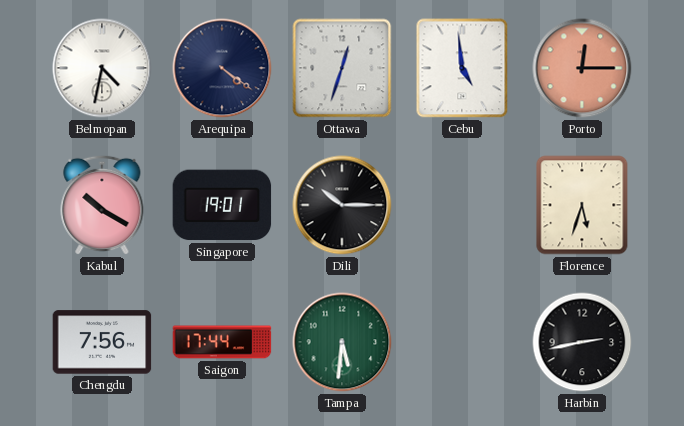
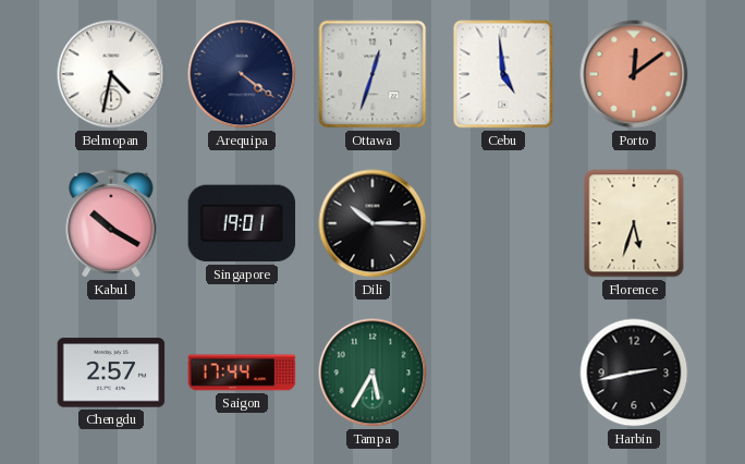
Porto: 12:15 -> 12:09
Chengdu: 7:56 -> 2:57
Tampa: 5:31 -> 5:35
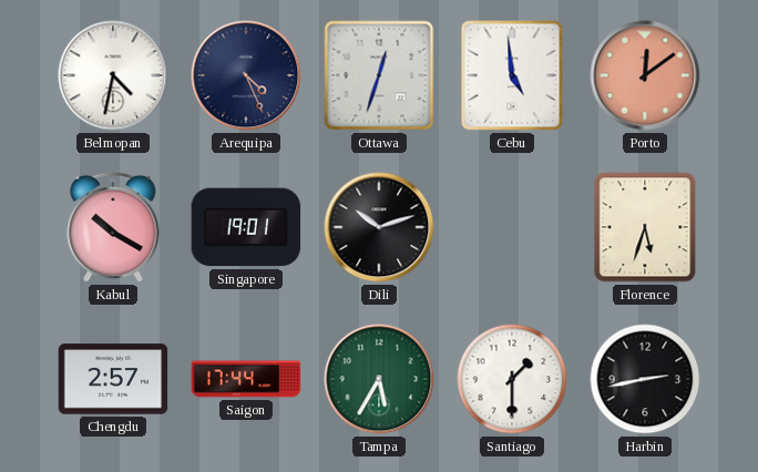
Arequipa: 4:21 -> 4:26
Dili: 10:15 -> 10:12
Santiago: none -> 1:30
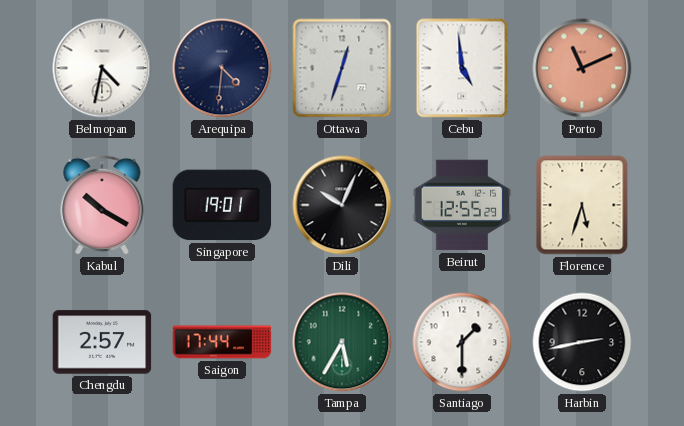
Arequipa: 4:26 -> 4:31
Porto: 12:09 -> 11:11
Dili: 10:12 -> 10:04
Beirut: none -> 12:55
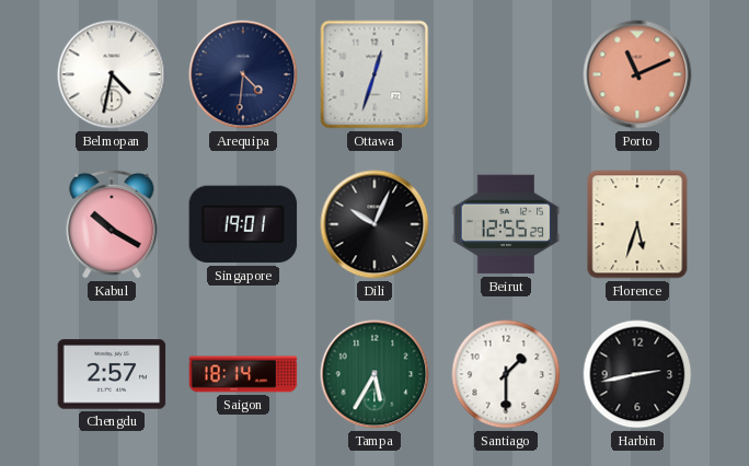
Cebu: 4:59 -> none
Saigon: 17:44 -> 18:14
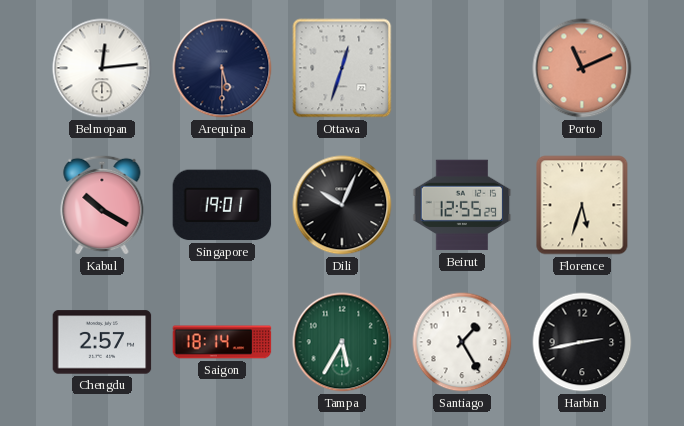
Belmopan: 4:32 -> 12:14
Arequipa: 4:31 -> 5:30
Santiago: 1:30 -> 1:25
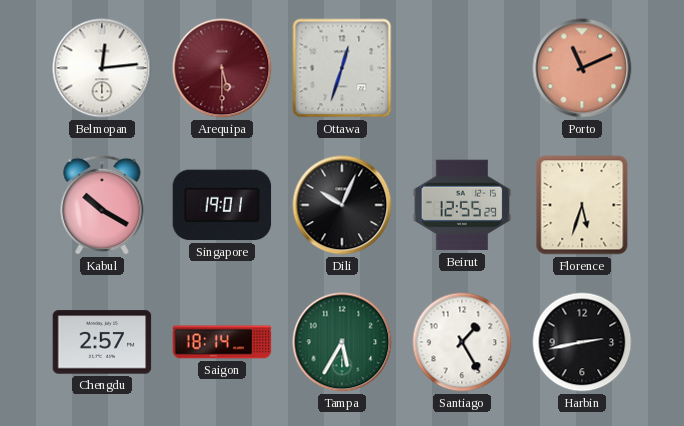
Arequipa dial: navy -> burgundy
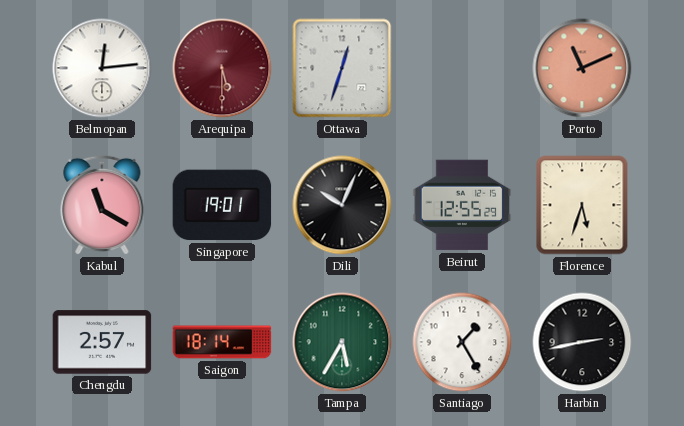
Kabul: 10:20 -> 11:20
